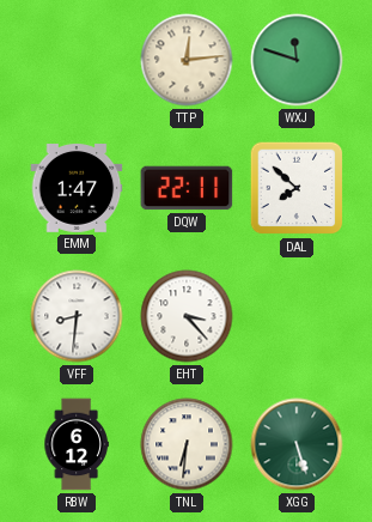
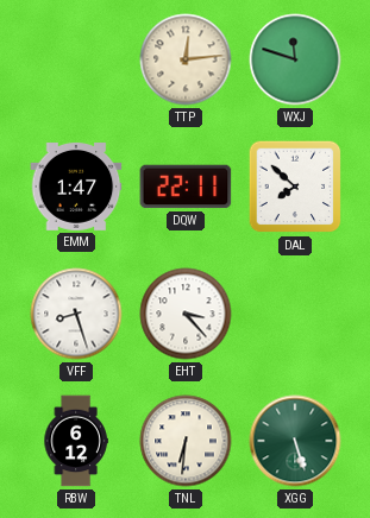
VFF: 8:31 -> 8:27
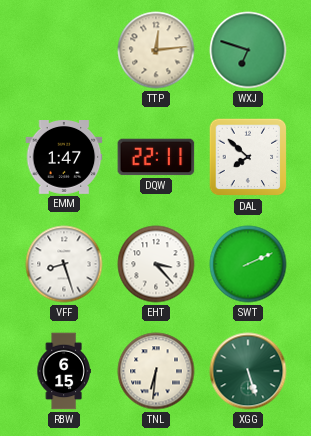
WXJ: 11:48 -> 6:48
SWT: none -> 2:11
RBW: 6:12 -> 6:15
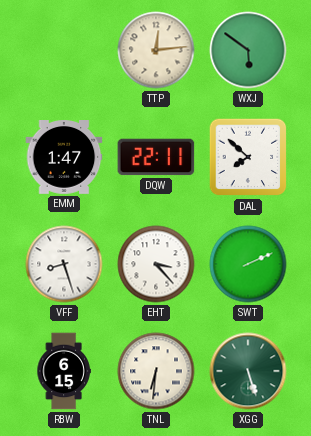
WXJ: 6:48 -> 5:51
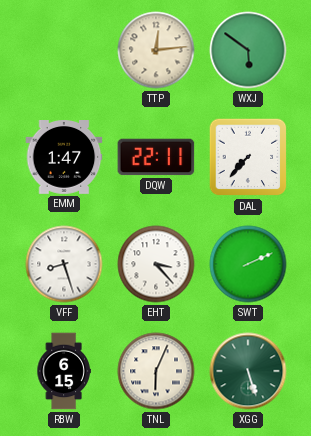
DAL: 7:52 -> 7:37
TNL: 6:31 -> 6:04
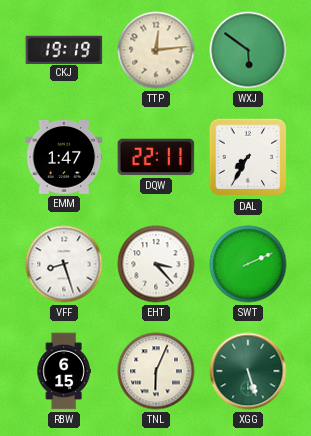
CKJ: none -> 19:19
DAL: 7:37 -> 7:35
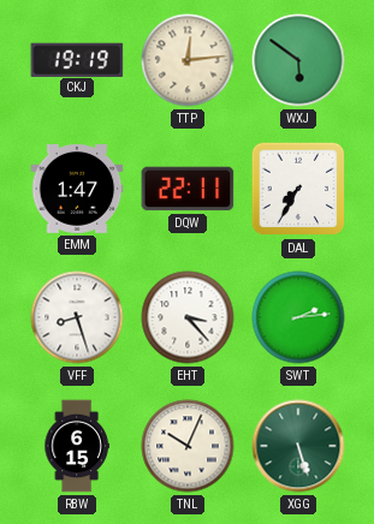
SWT: 2:11 -> 2:14
TNL: 6:04 -> 10:04
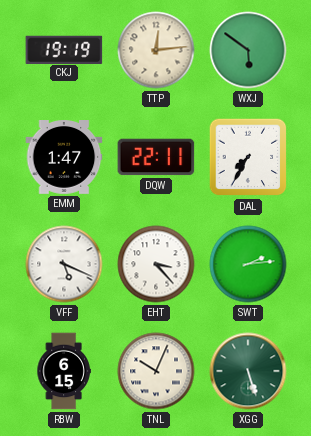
VFF: 8:27 -> 5:19
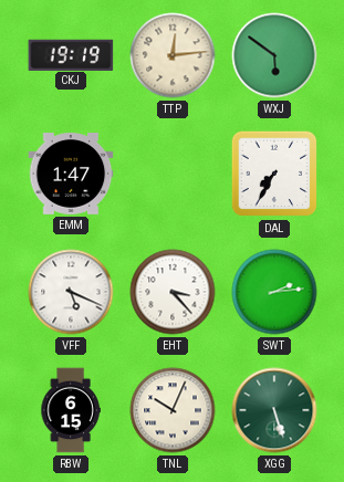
DQW: 22:11 -> none
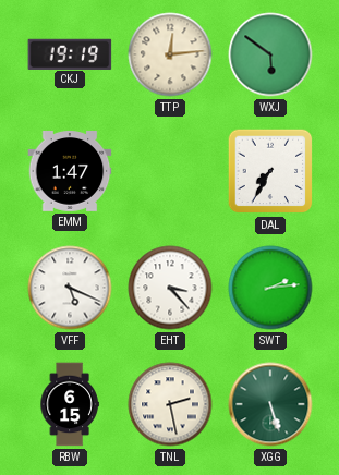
TNL: 10:04 -> 2:28
